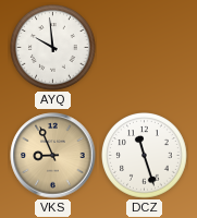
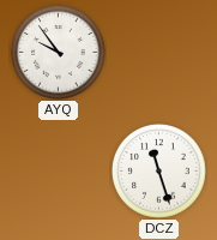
AYQ: 9:59 -> 9:54
VKS: 8:56 -> none
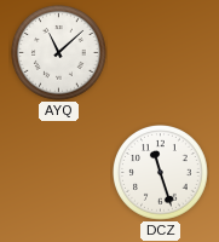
AYQ: 9:54 -> 11:08
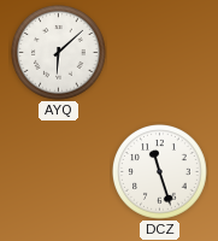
AYQ: 11:08 -> 6:08
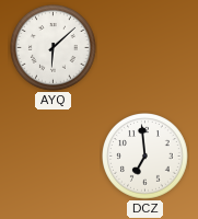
DCZ: 11:27 -> 6:59
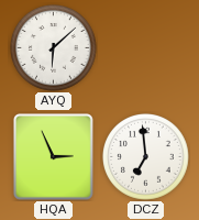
HQA: none -> 2:56
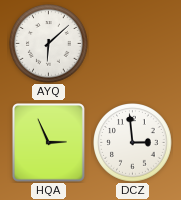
DCZ: 6:59 -> 2:59
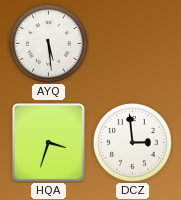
AYQ: 6:08 -> 5:29
HQA: 2:56 -> 3:33
